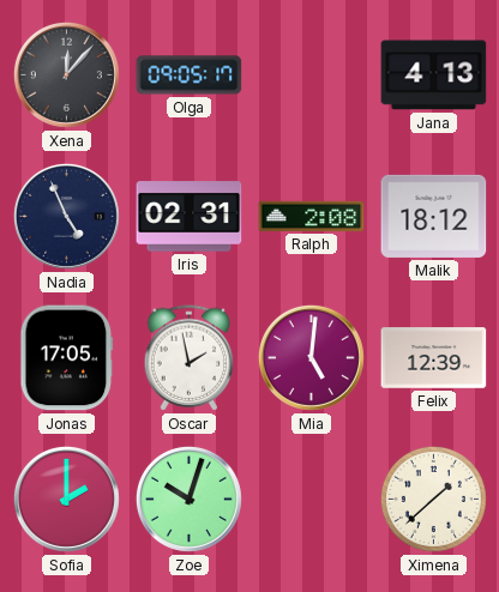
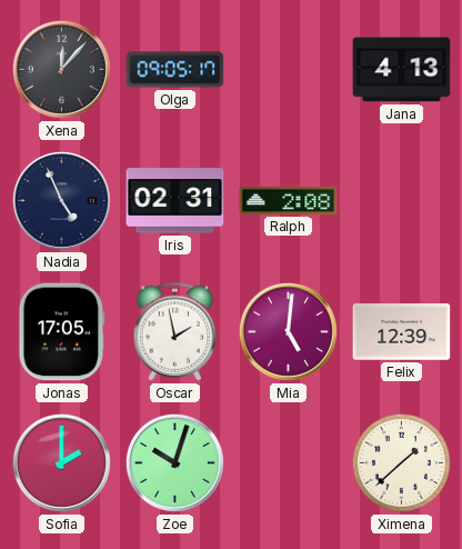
Malik: 18:12 -> none
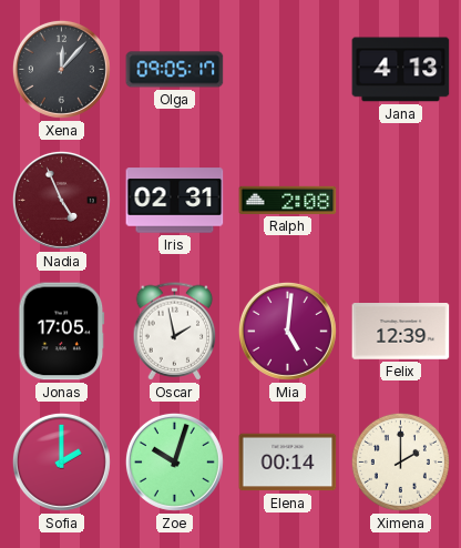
Nadia dial: navy -> burgundy
Elena: none -> 00:14
Ximena: 1:38 -> 2:00
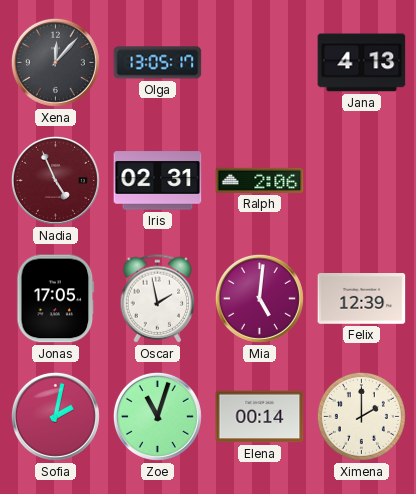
Olga: 09:05 -> 13:05
Ralph: 2:08 -> 2:06
Sofia: 2:00 -> 2:02
Zoe: 10:03 -> 11:03
